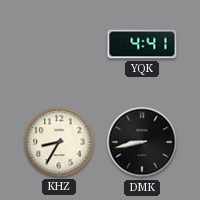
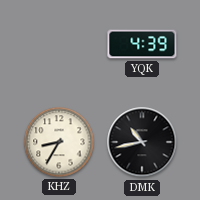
YQK: 4:41 -> 4:39
DMK: 8:43 -> 10:43
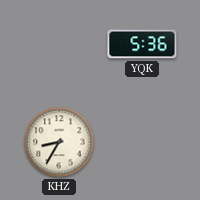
YQK: 4:39 -> 5:36
DMK: 10:43 -> none
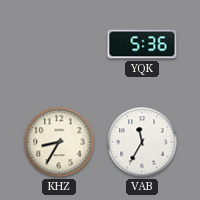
VAB: none -> 11:35
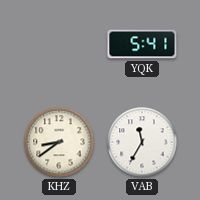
YQK: 5:36 -> 5:41
KHZ: 8:35 -> 8:39
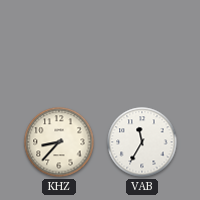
YQK: 5:41 -> none
KHZ: 8:39 -> 8:37
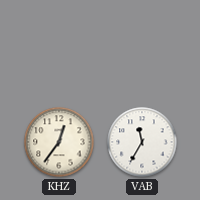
KHZ: 8:37 -> 12:36
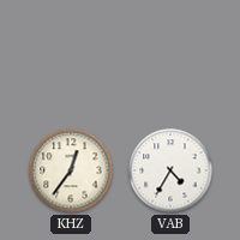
VAB: 11:35 -> 4:35
